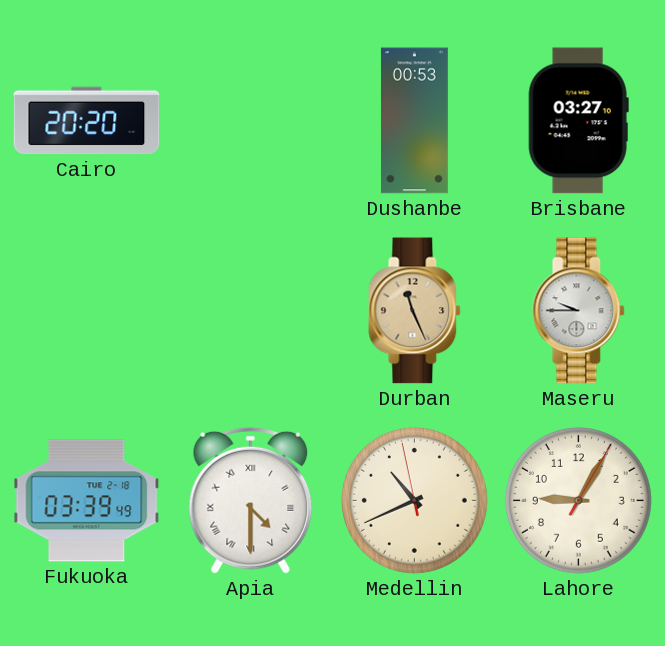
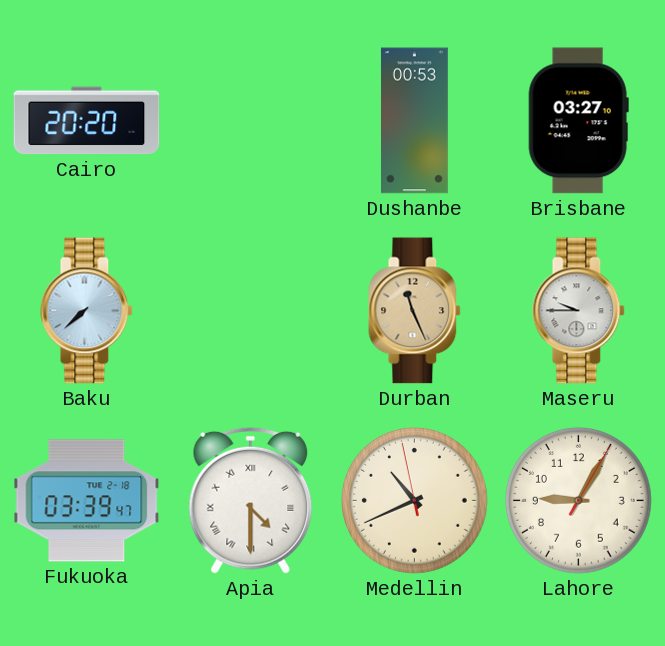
Baku: none -> 7:38
Fukuoka: 03:39:49 -> 03:39:47
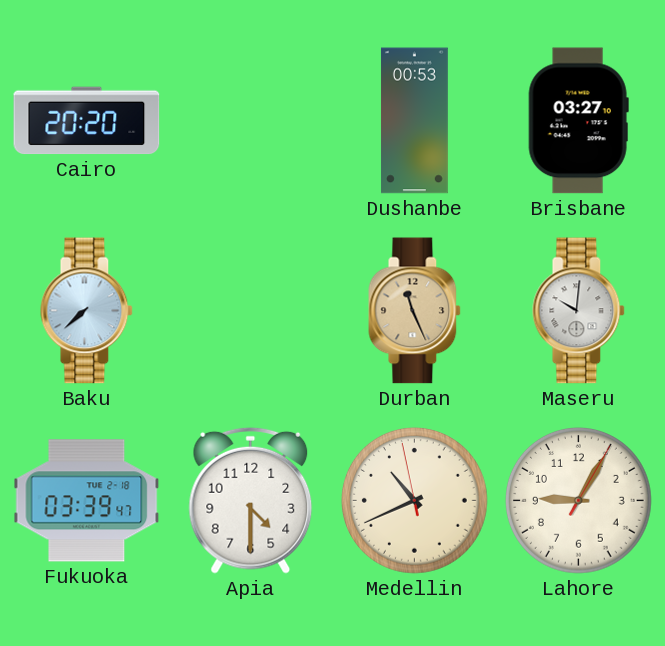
Maseru: 9:45 -> 10:01
Apia numerals: Roman -> Arabic
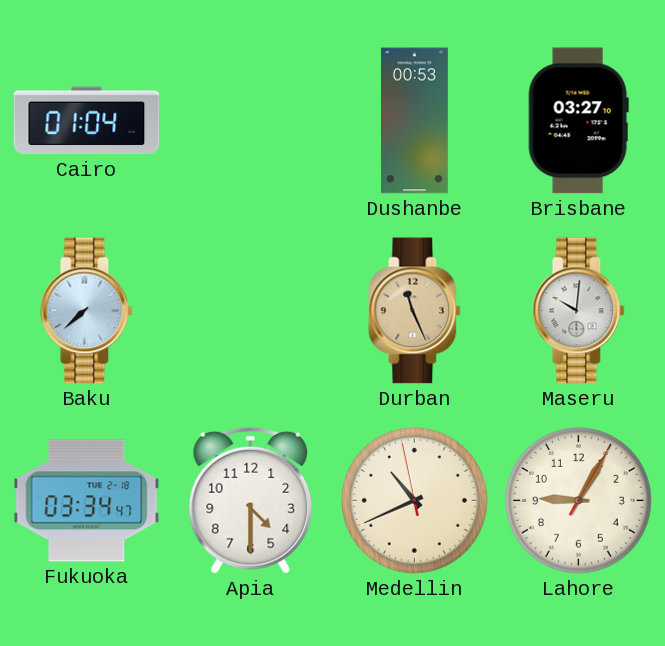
Cairo: 20:20 -> 01:04
Fukuoka: 03:39 -> 03:34
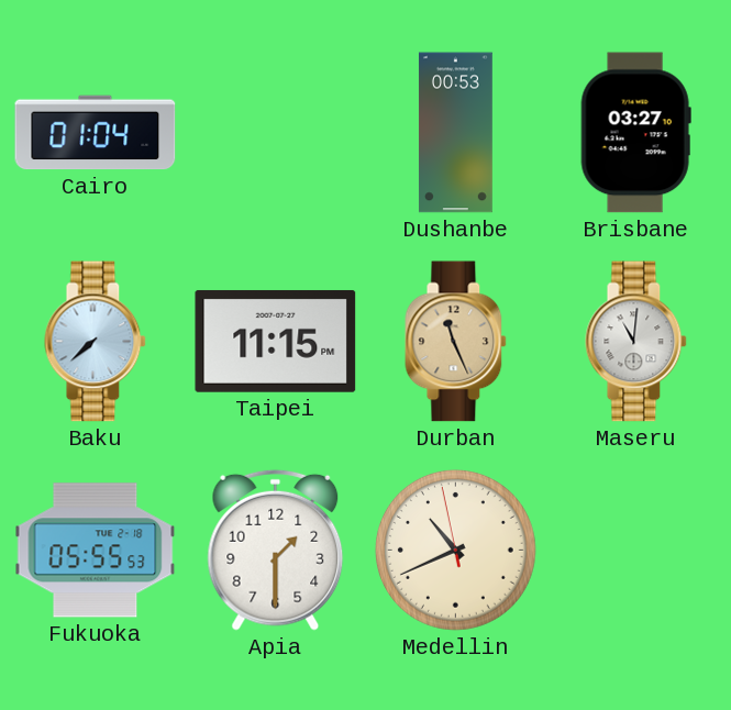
Taipei: none -> 11:15
Maseru: 10:01 -> 11:01
Fukuoka: 03:34 -> 05:55
Apia: 4:30 -> 1:30
Lahore: 9:05 -> none
